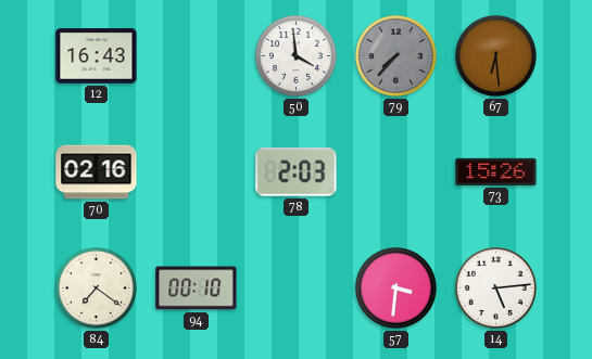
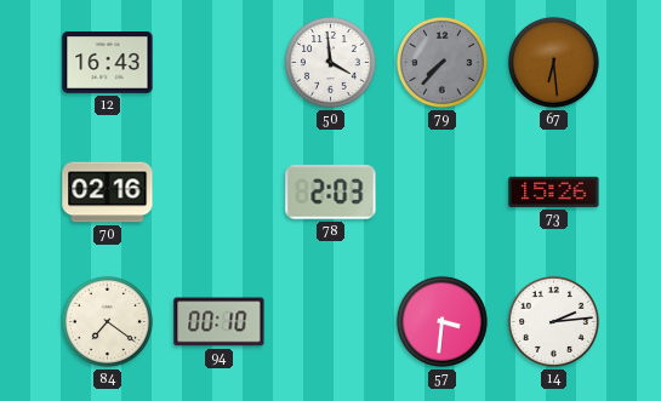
14: 5:14 -> 2:14
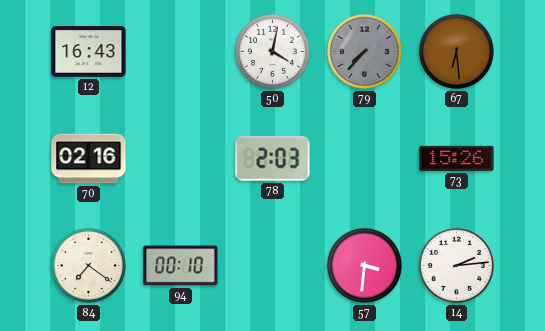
50: 3:59 -> 4:02
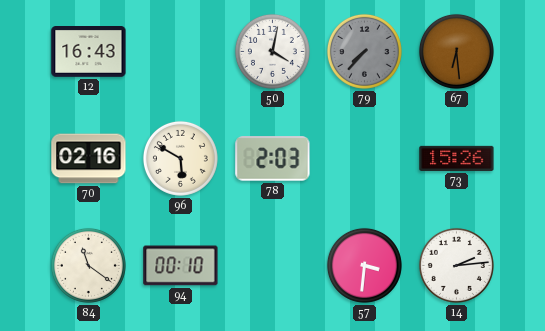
96: none -> 5:50
84: 7:21 -> 11:21
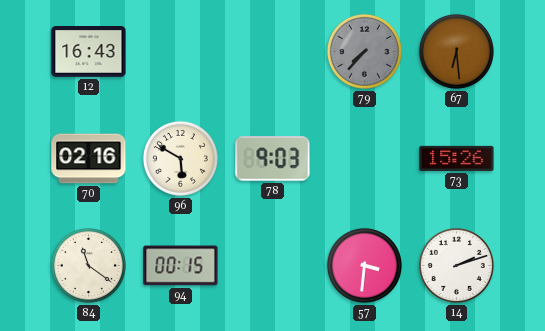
50: 4:02 -> none
78: 2:03 -> 9:03
94: 00:10 -> 00:15
14: 2:14 -> 2:12
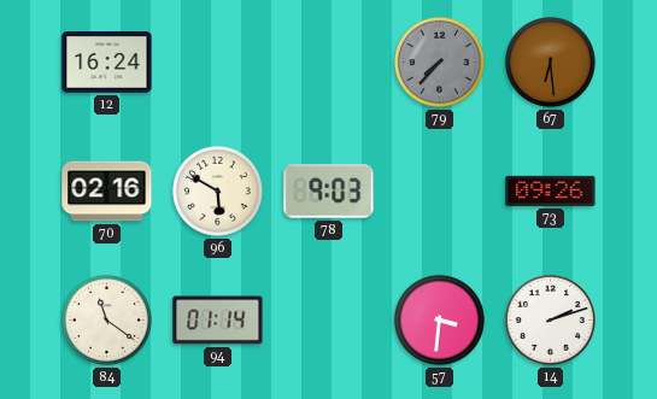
12: 16:43 -> 16:24
73: 15:26 -> 09:26
94: 00:15 -> 01:14
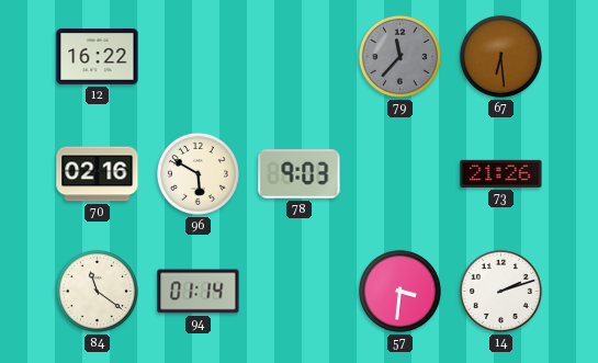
12: 16:24 -> 16:22
79: 7:37 -> 11:37
73: 09:26 -> 21:26
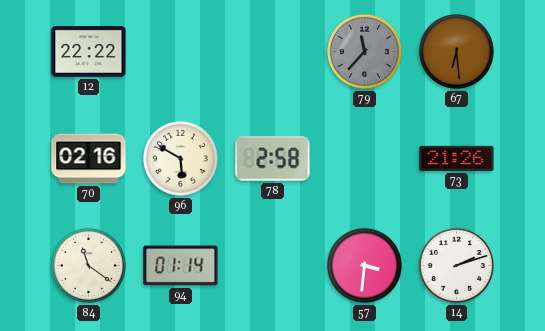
12: 16:22 -> 22:22
78: 9:03 -> 2:58
